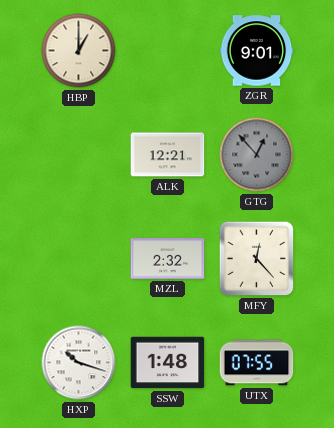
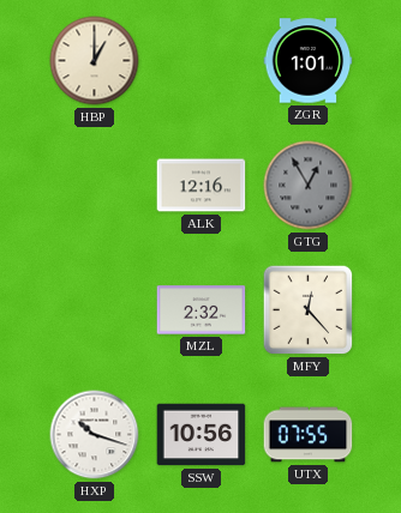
ZGR: 9:01 -> 1:01
ALK: 12:21 -> 12:16
GTG: 12:53 -> 12:55
SSW: 1:48 -> 10:56
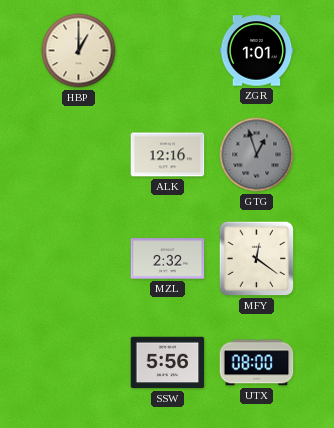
GTG: 12:55 -> 12:57
MFY: 12:23 -> 12:21
HXP: 10:18 -> none
SSW: 10:56 -> 5:56
UTX: 07:55 -> 08:00
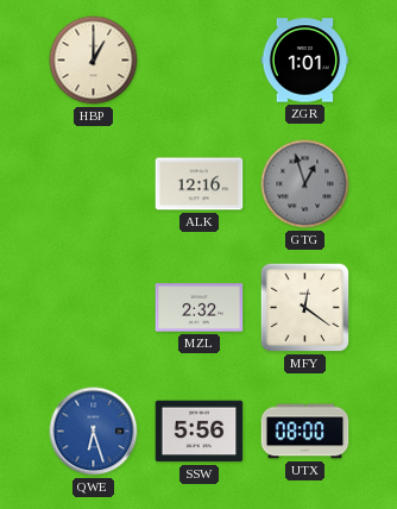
QWE: none -> 6:27
